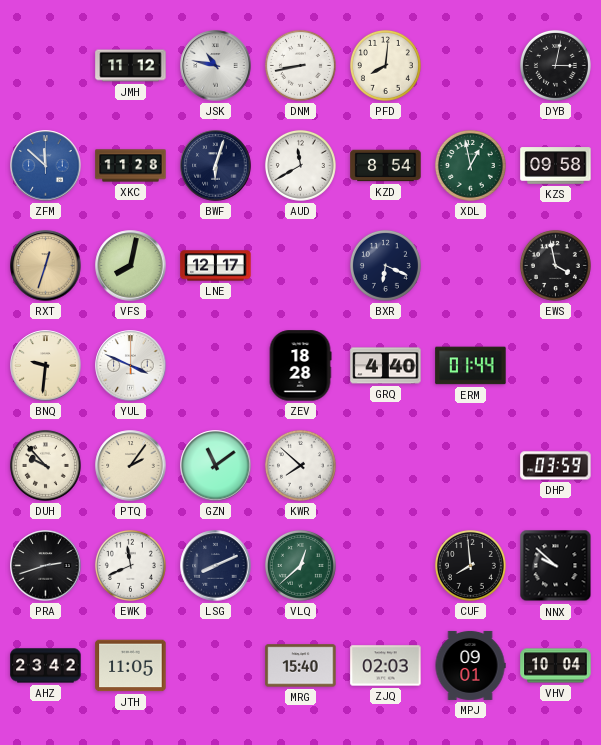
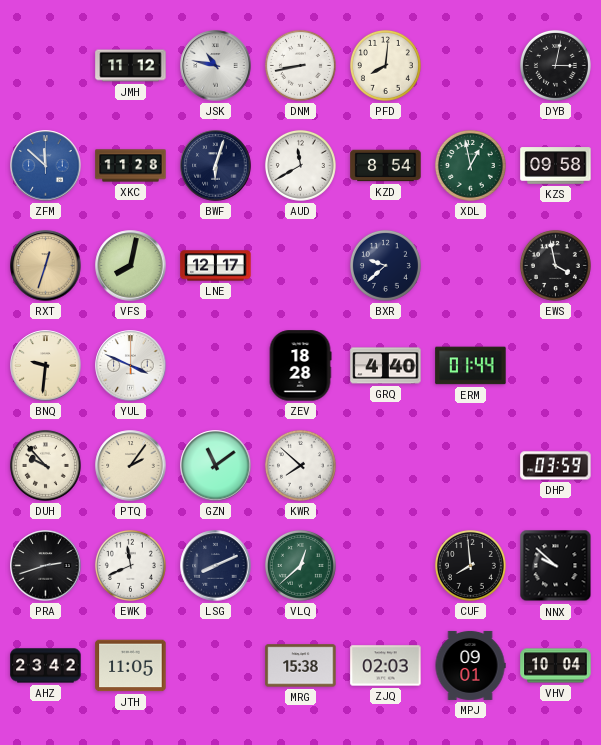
BXR: 6:19 -> 9:38
MRG: 15:40 -> 15:38
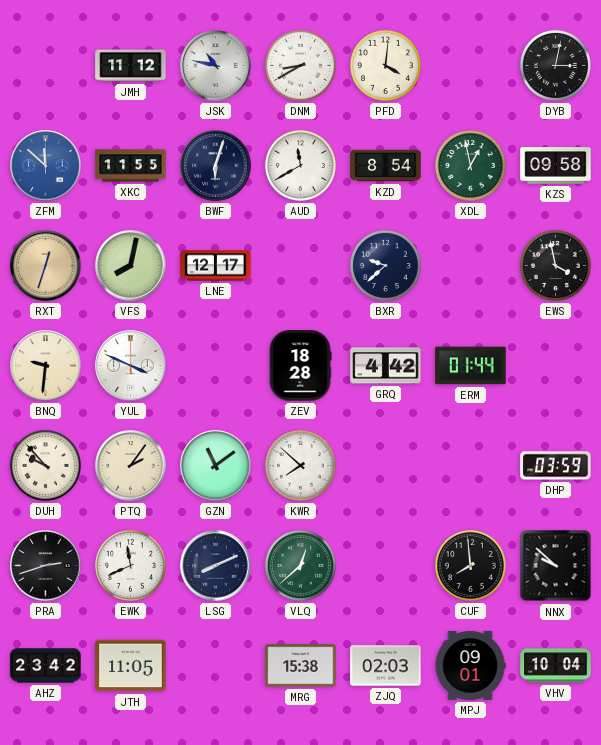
DNM: 8:43 -> 8:40
PFD: 8:01 -> 4:01
XKC: 11:28 -> 11:55
GRQ: 4:40 -> 4:42
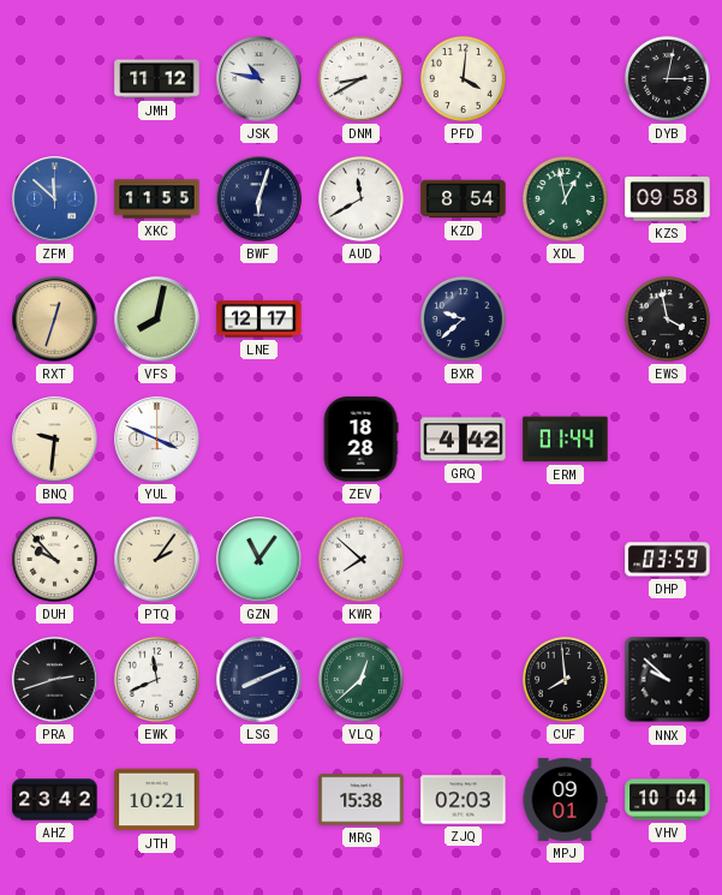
GZN: 11:09 -> 11:06
JTH: 11:05 -> 10:21
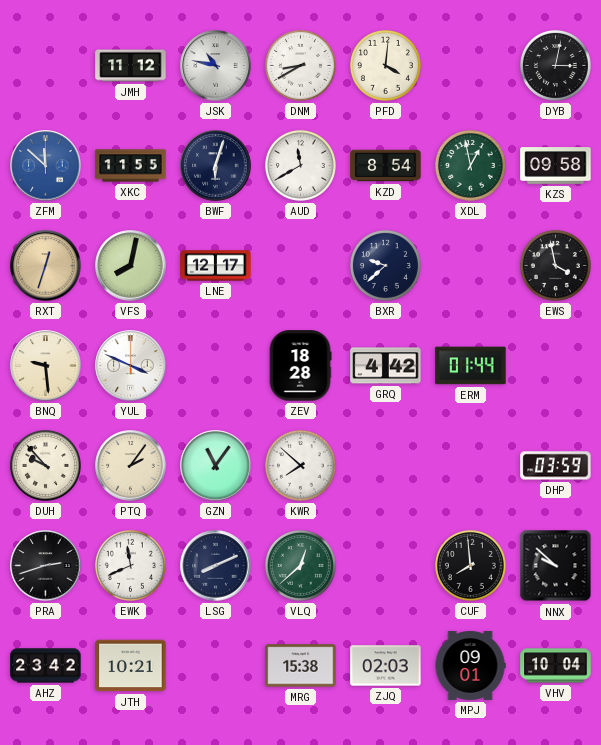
BNQ: 9:31 -> 9:29
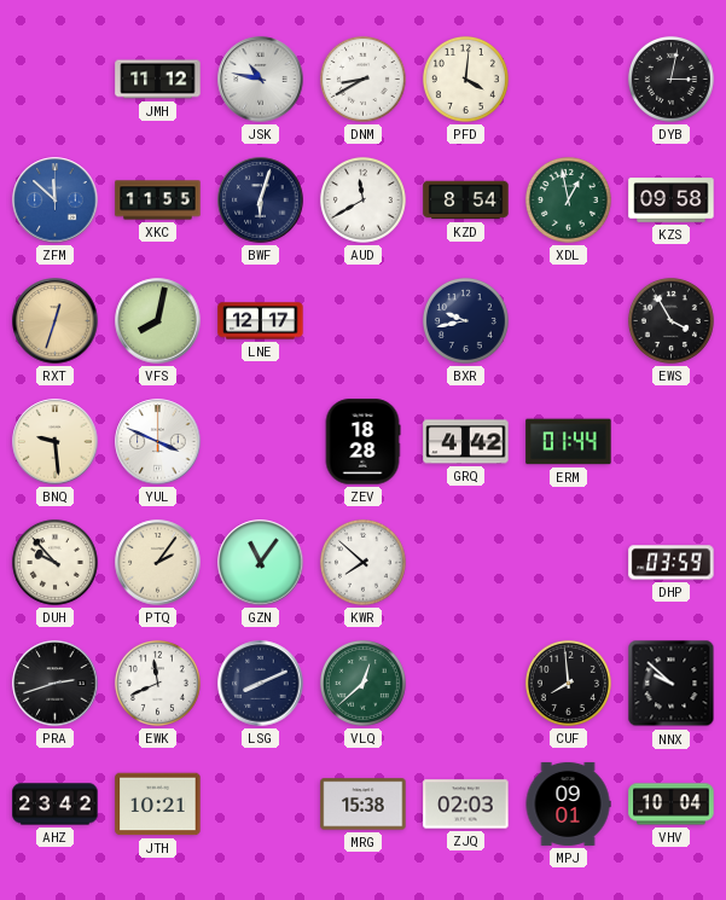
BXR: 9:38 -> 9:43
EWS: 3:58 -> 3:55
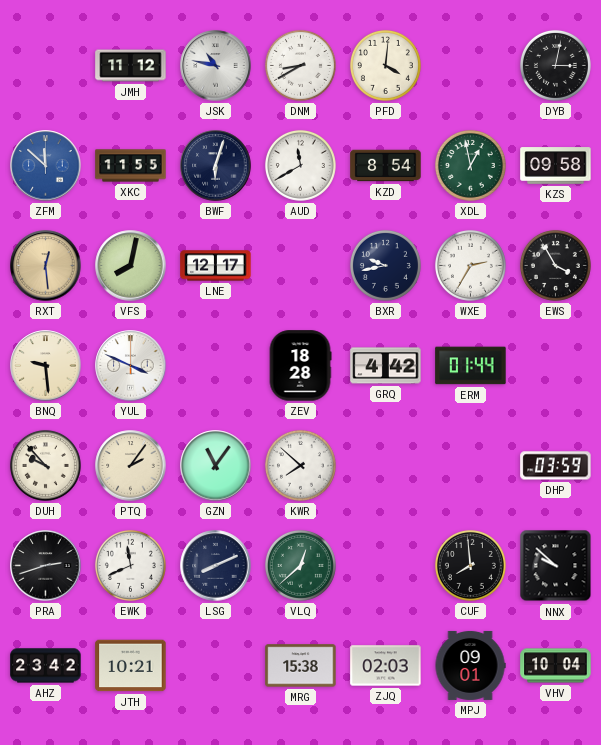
RXT: 12:33 -> 12:29
WXE: none -> 2:35
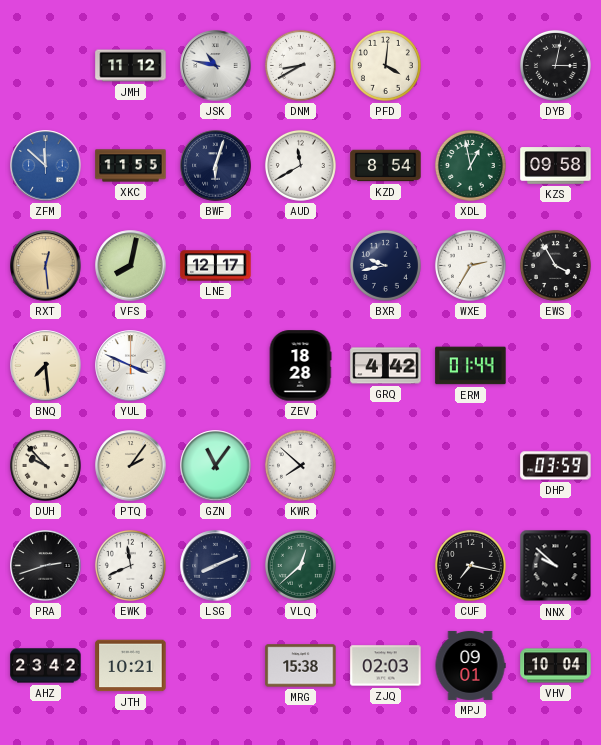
BNQ: 9:29 -> 7:29
CUF: 7:59 -> 7:17
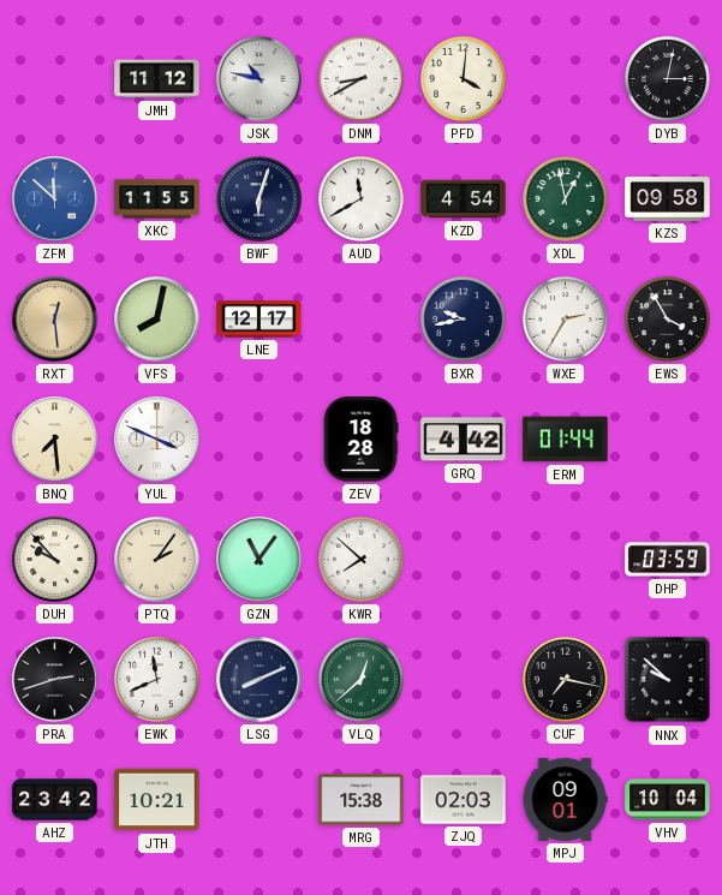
KZD: 8:54 -> 4:54
